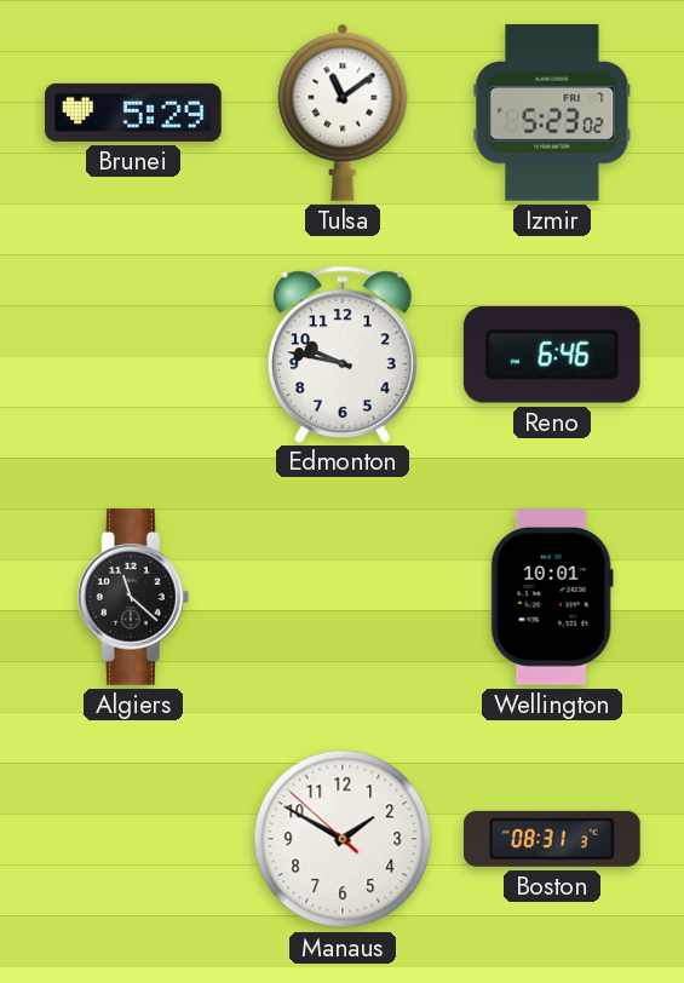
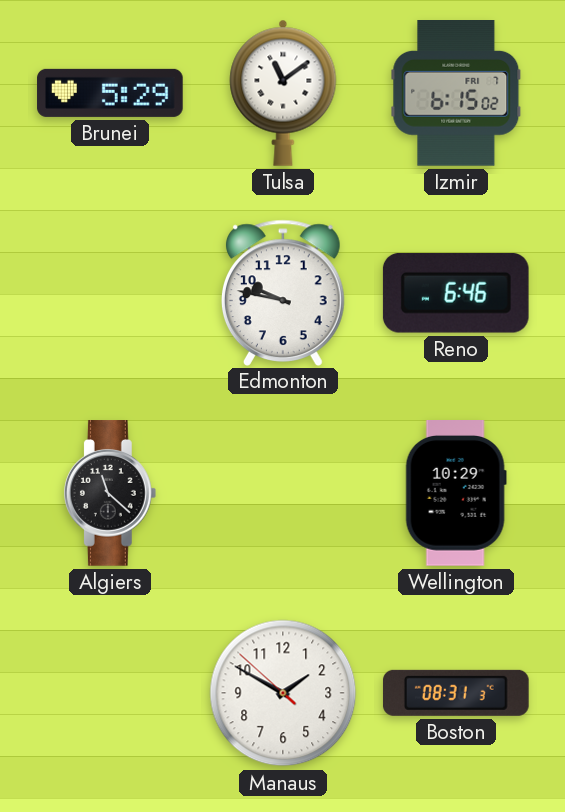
Izmir: 5:23 -> 6:15
Wellington: 10:01 -> 10:29
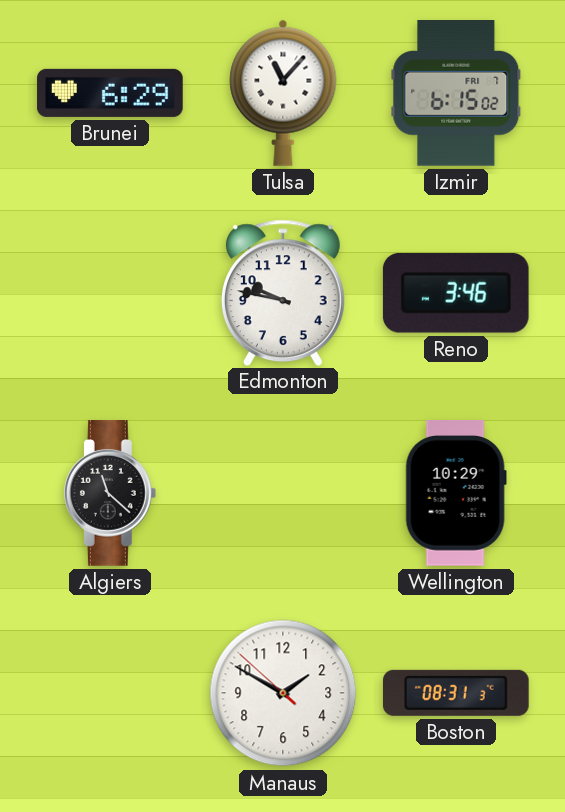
Brunei: 5:29 -> 6:29
Tulsa: 11:09 -> 11:07
Reno: 6:46 -> 3:46
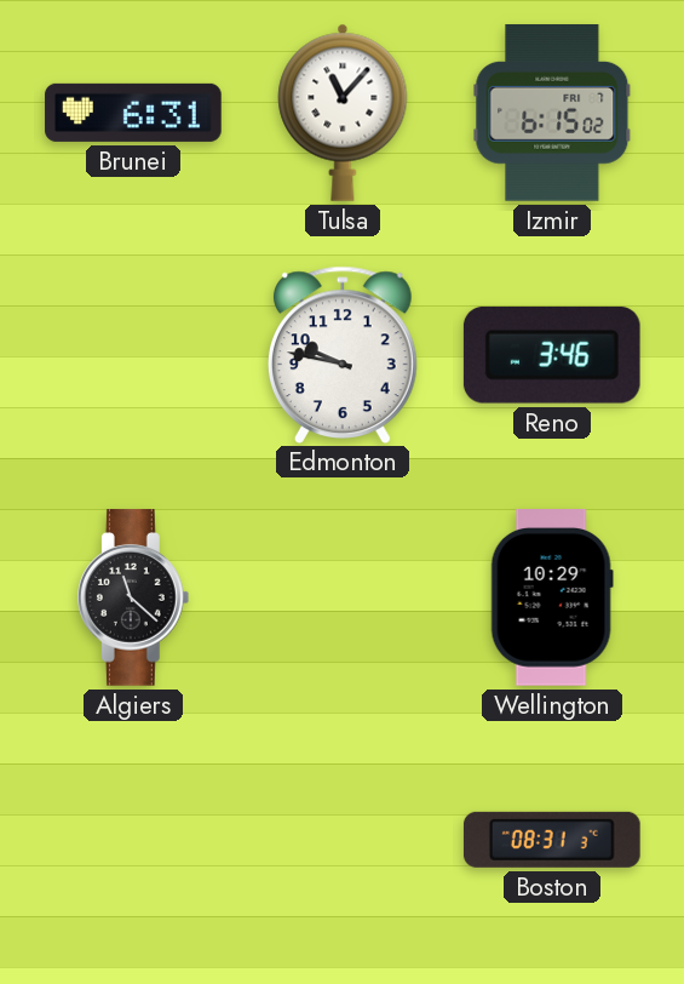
Brunei: 6:29 -> 6:31
Manaus: 1:49 -> none
